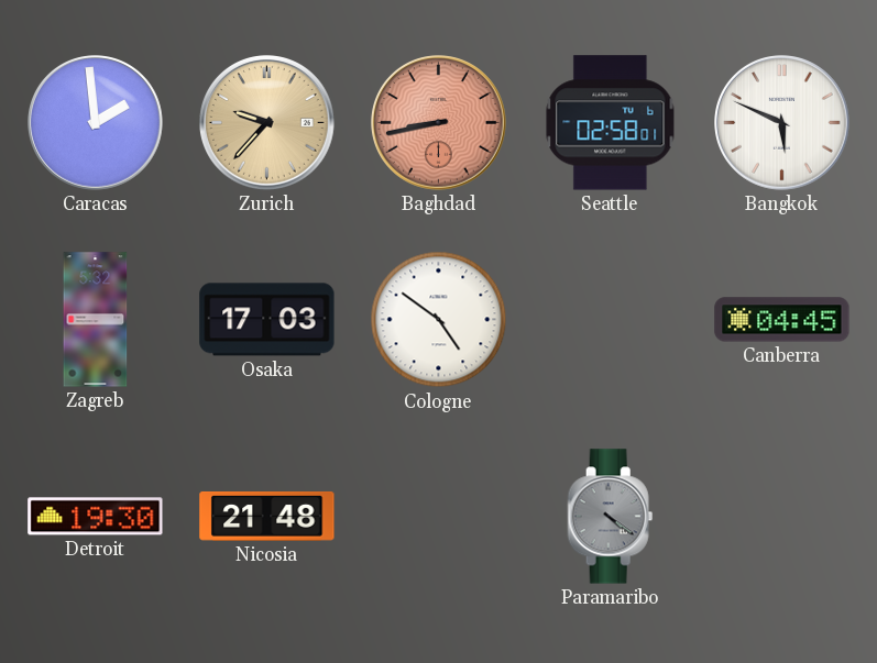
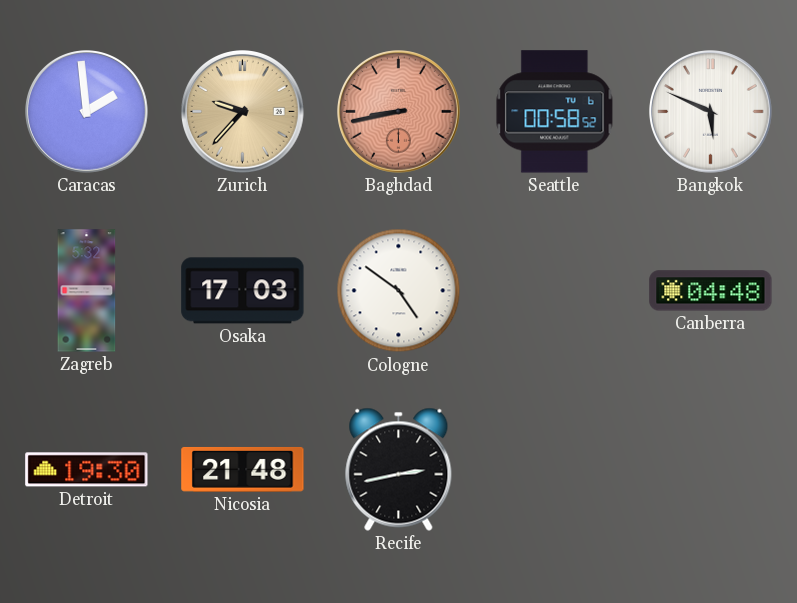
Seattle: 02:58 -> 00:58
Canberra: 04:45 -> 04:48
Recife: none -> 2:43
Paramaribo: 4:21 -> none
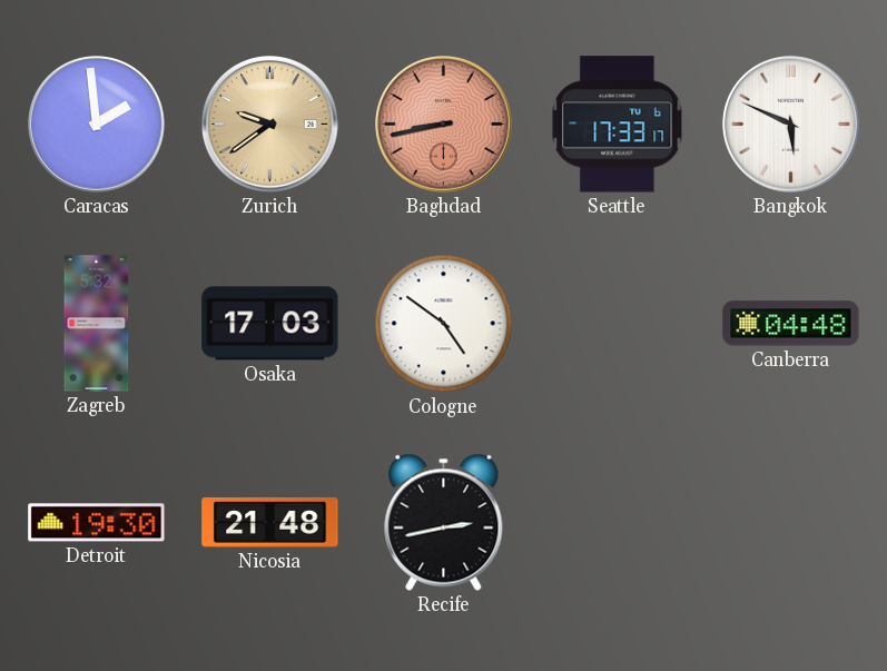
Zurich: 9:37 -> 9:39
Seattle: 00:58 -> 17:33
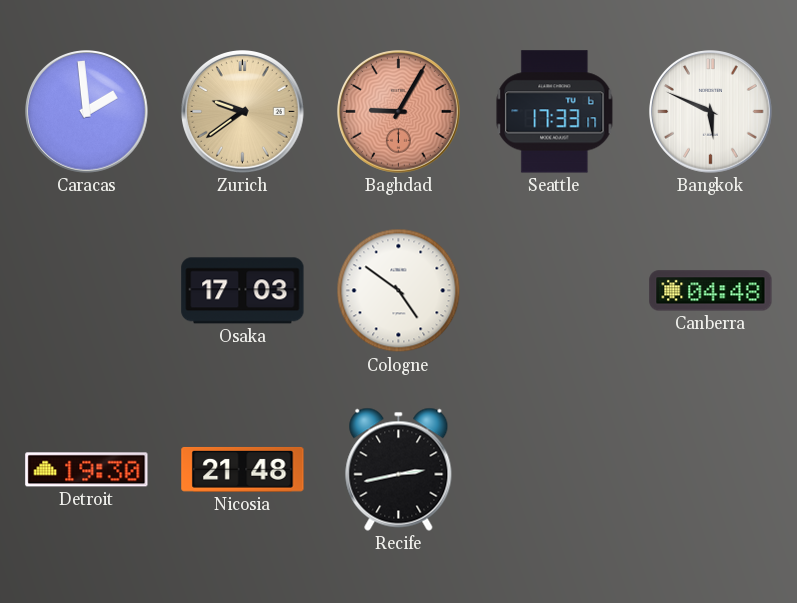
Baghdad: 8:43 -> 9:05
Zagreb: 5:32 -> none
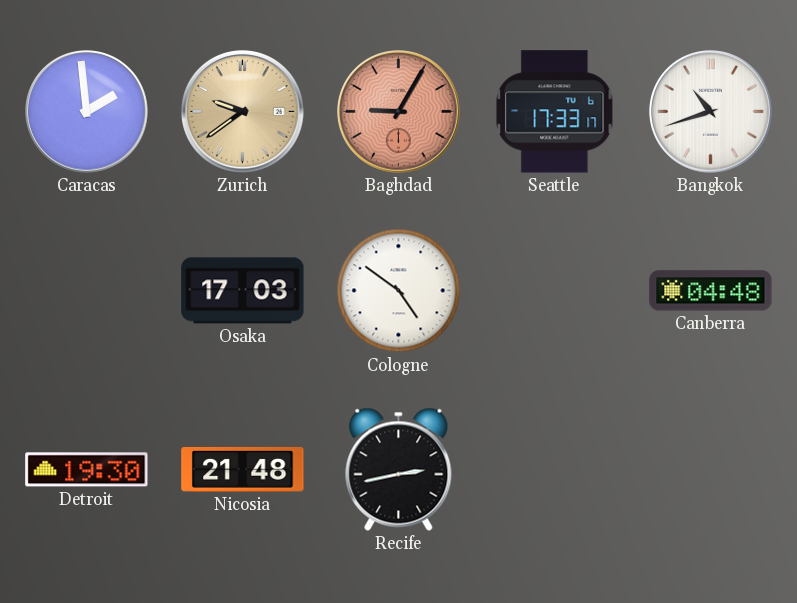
Bangkok: 5:49 -> 10:42
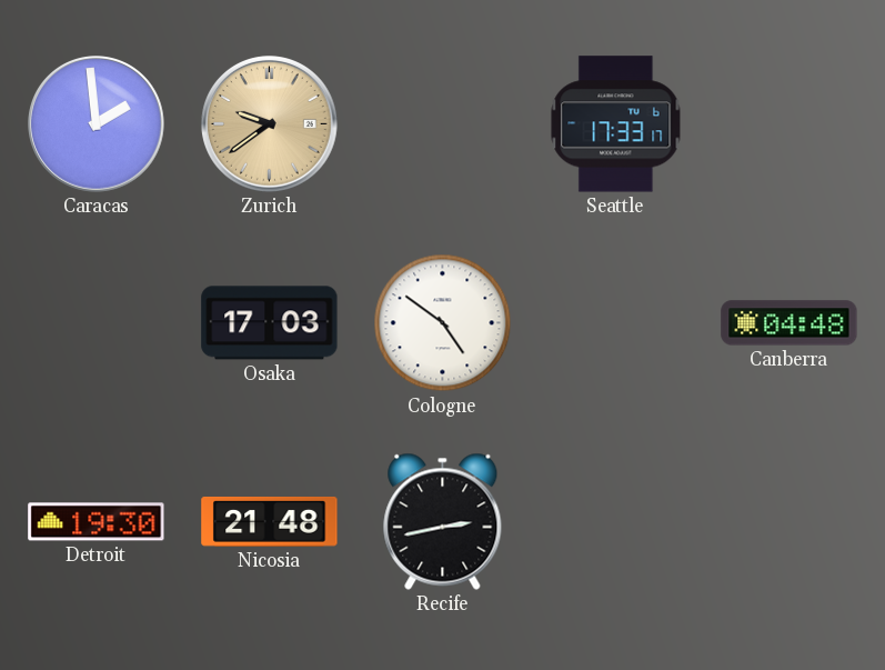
Baghdad: 9:05 -> none
Bangkok: 10:42 -> none
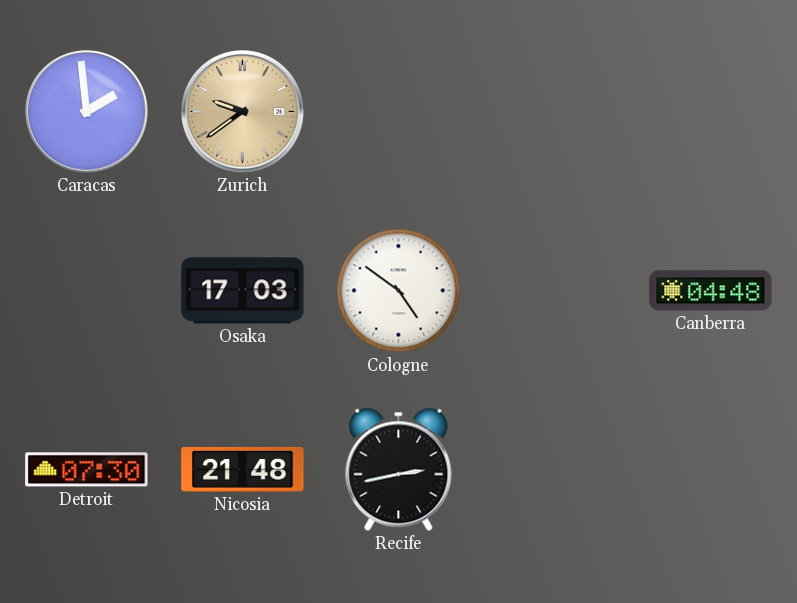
Seattle: 17:33 -> none
Detroit: 19:30 -> 07:30
